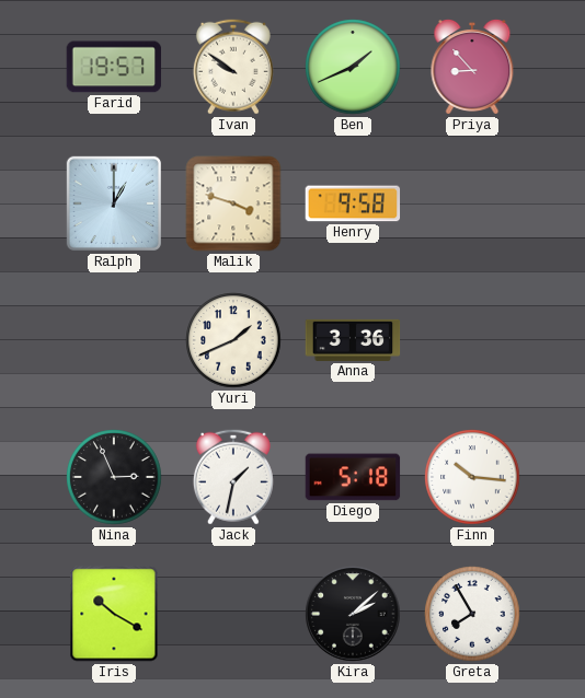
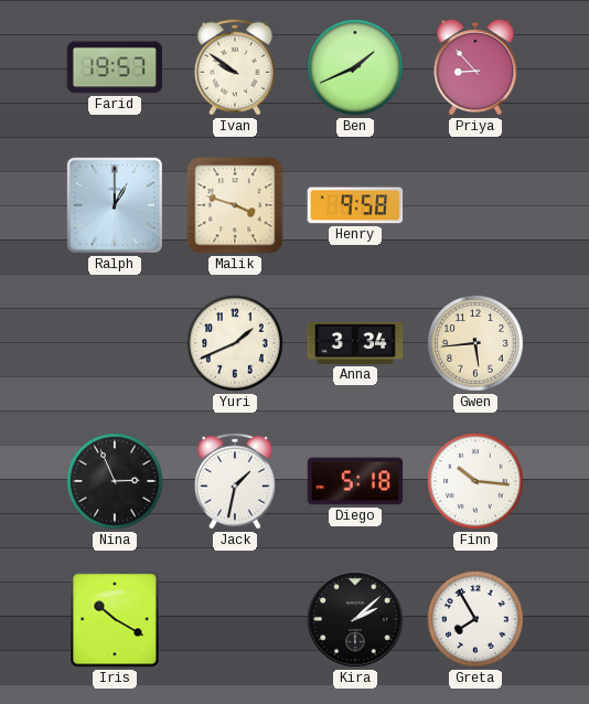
Anna: 3:36 -> 3:34
Gwen: none -> 5:44
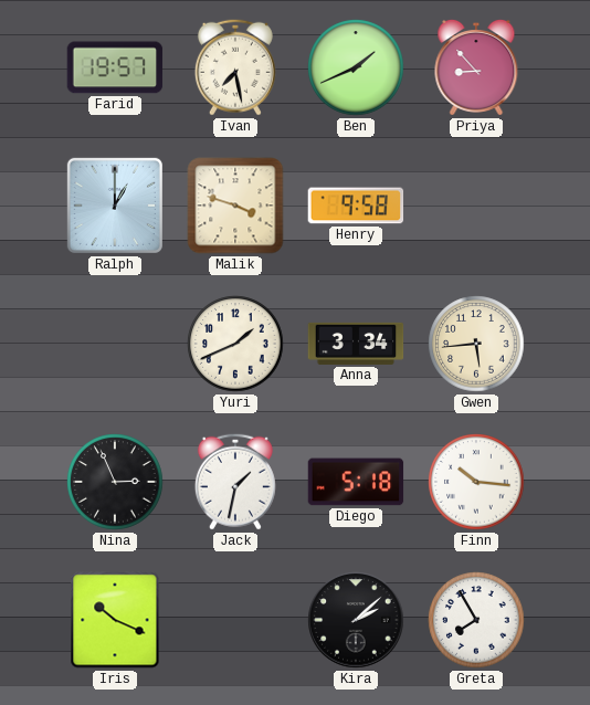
Ivan: 9:51 -> 7:28
Iris: 10:20 -> 10:19
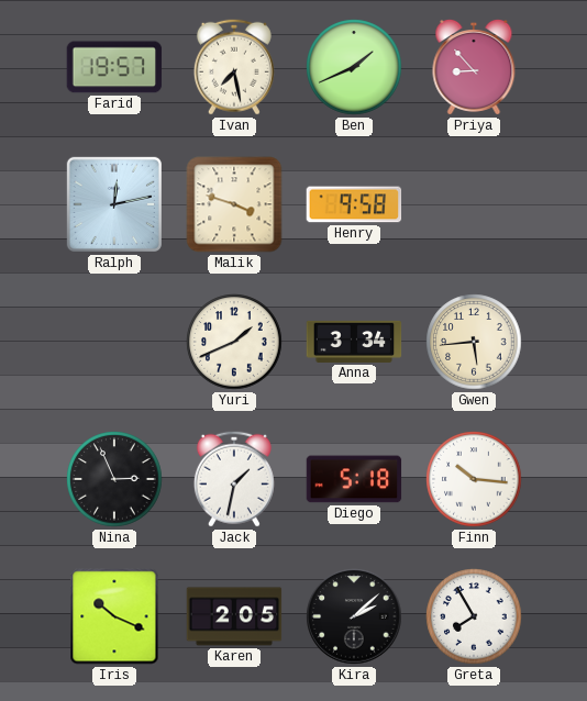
Ralph: 1:00 -> 12:13
Karen: none -> 2:05
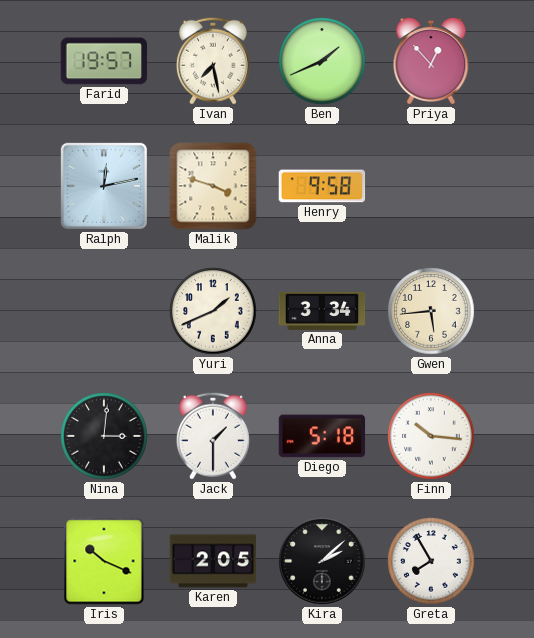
Priya: 8:53 -> 12:53
Nina: 2:56 -> 3:01
Jack: 1:32 -> 1:30
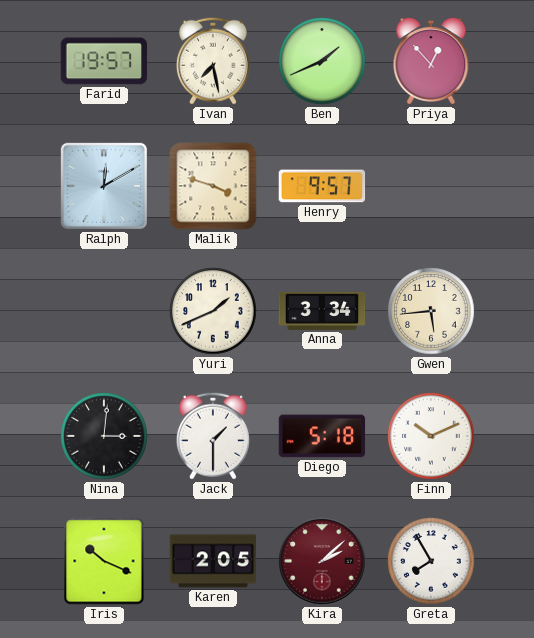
Ralph: 12:13 -> 12:10
Henry: 9:58 -> 9:57
Finn: 10:16 -> 10:11
Kira dial: black -> burgundy
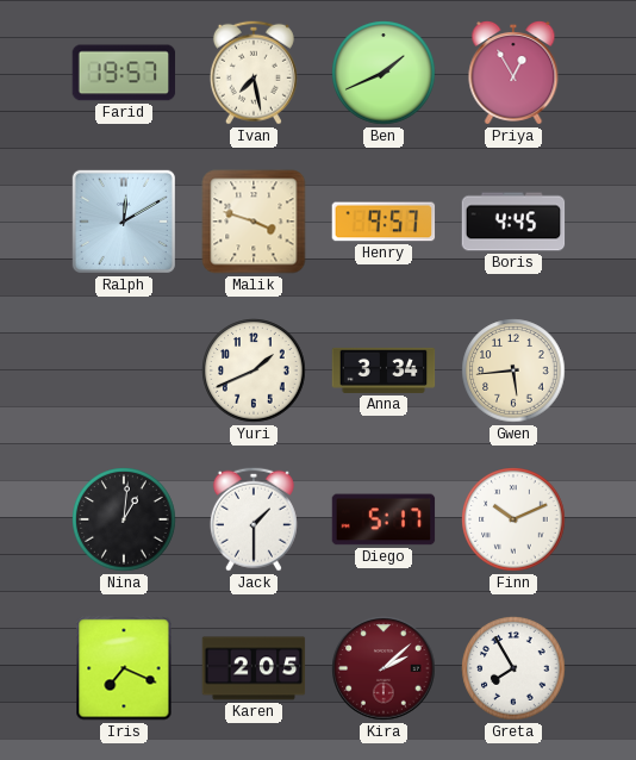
Priya: 12:53 -> 12:55
Boris: none -> 4:45
Nina: 3:01 -> 1:01
Diego: 5:18 -> 5:17
Iris: 10:19 -> 7:19
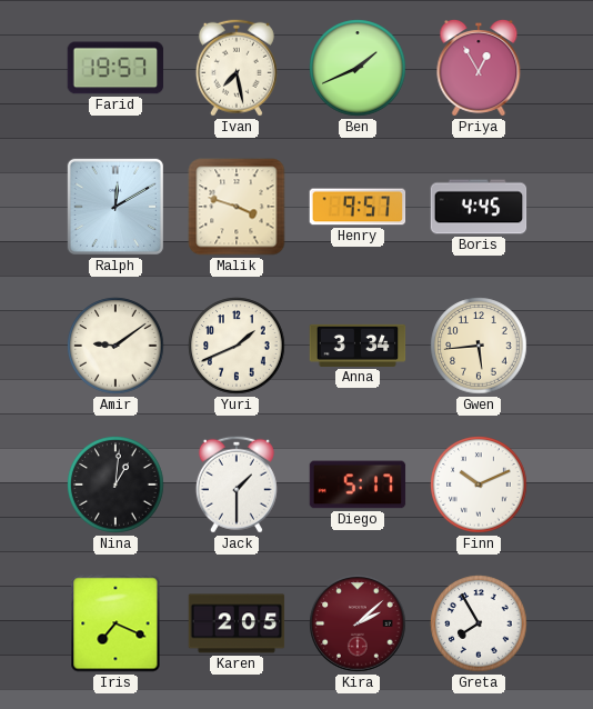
Amir: none -> 9:09
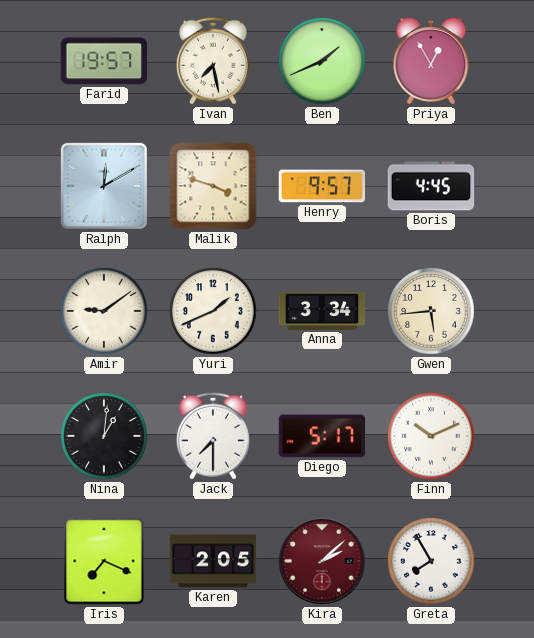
Jack: 1:30 -> 7:30
